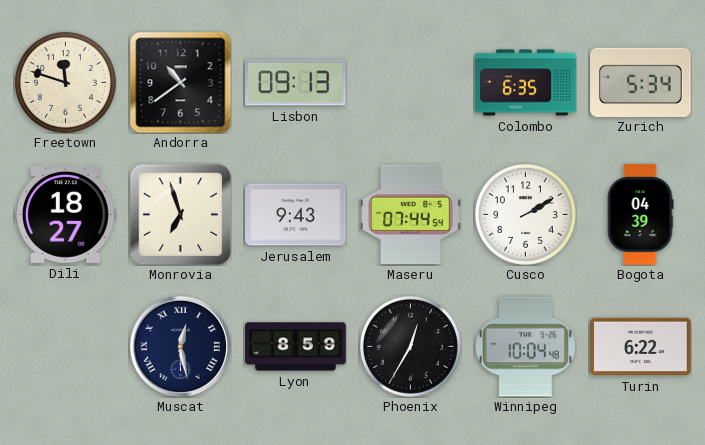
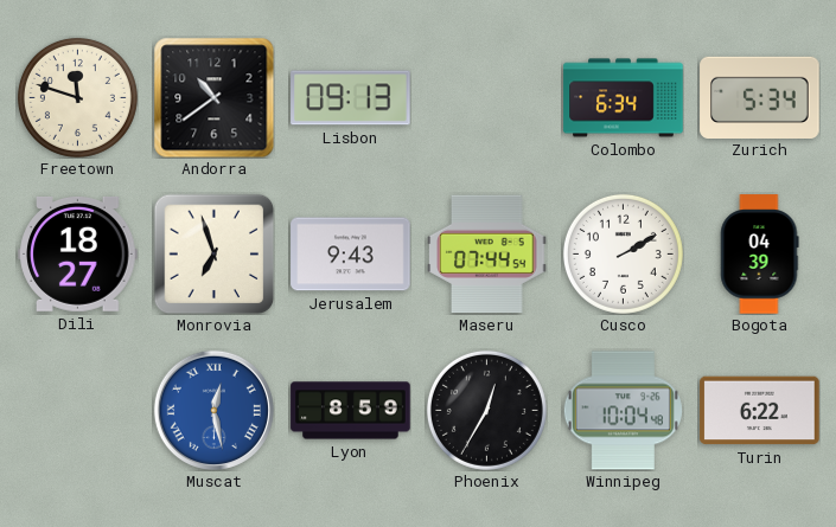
Colombo: 6:35 -> 6:34
Muscat dial: navy -> blue
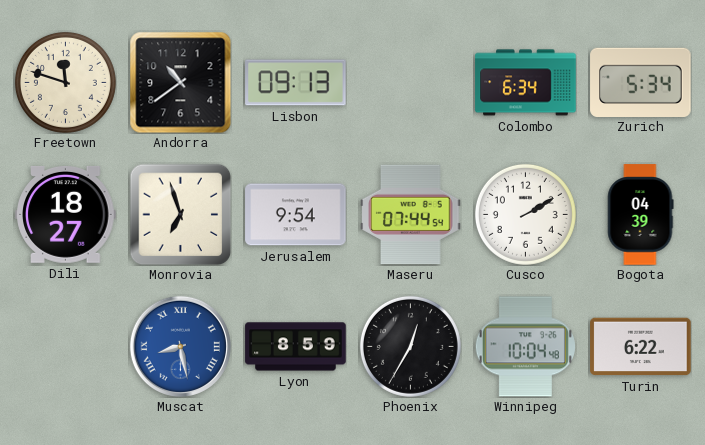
Jerusalem: 9:43 -> 9:54
Muscat: 12:28 -> 8:28
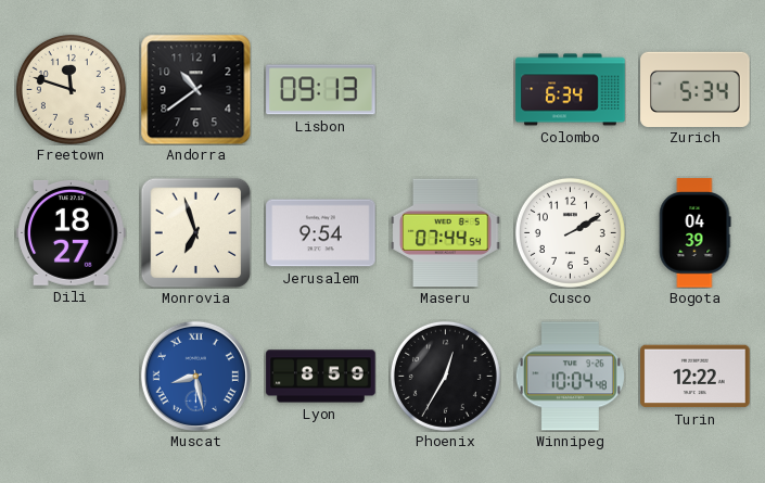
Turin: 6:22 -> 12:22
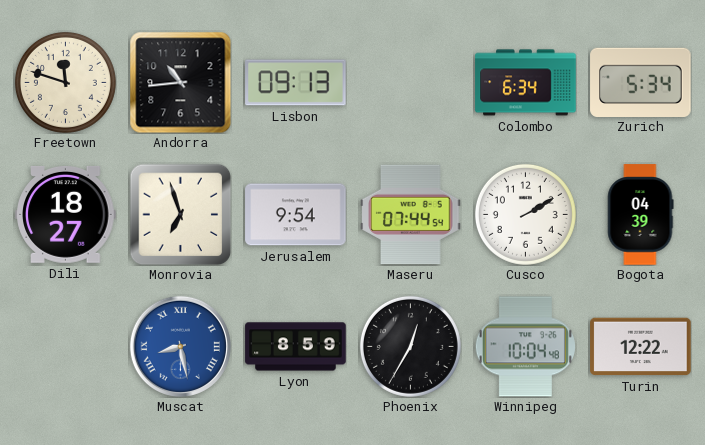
Andorra: 10:39 -> 10:44
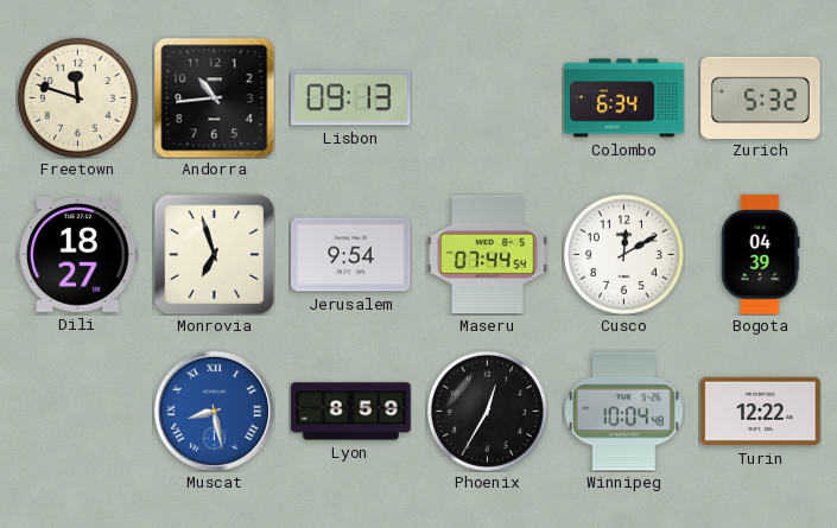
Zurich: 5:34 -> 5:32
Cusco: 2:10 -> 12:10
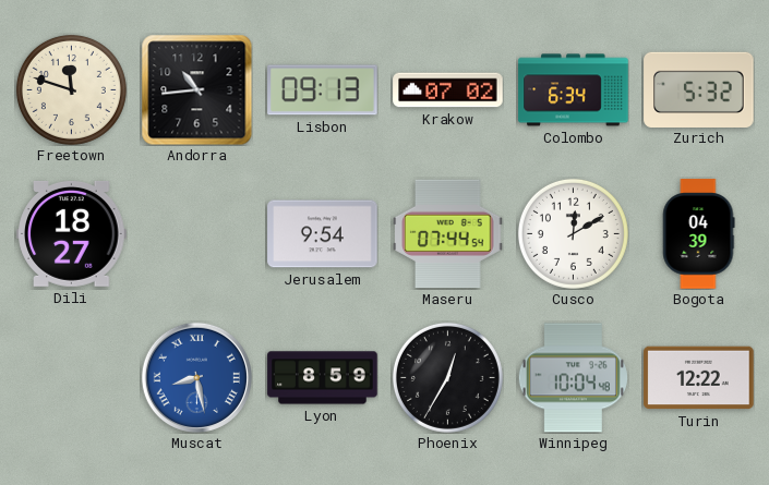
Krakow: none -> 07:02
Monrovia: 6:57 -> none
